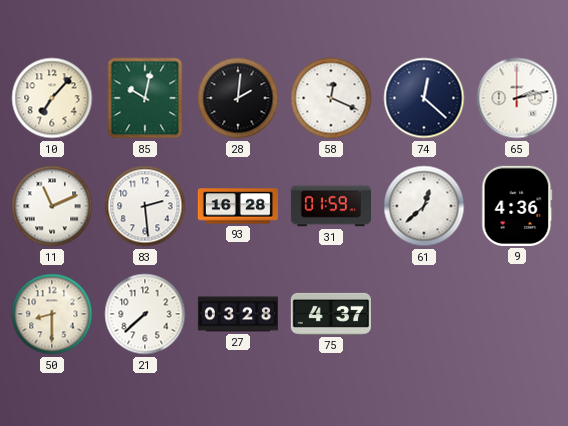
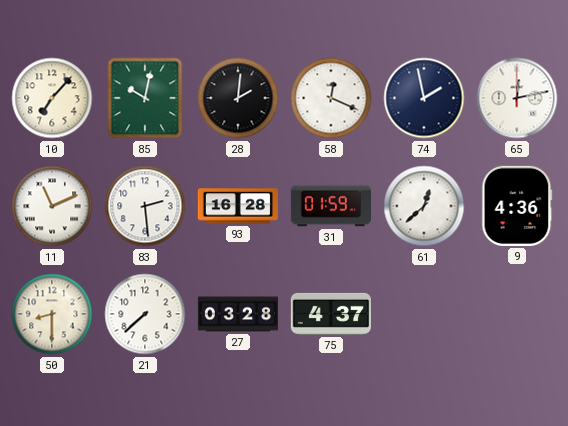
74: 12:22 -> 1:58
65: 2:13 -> 12:13
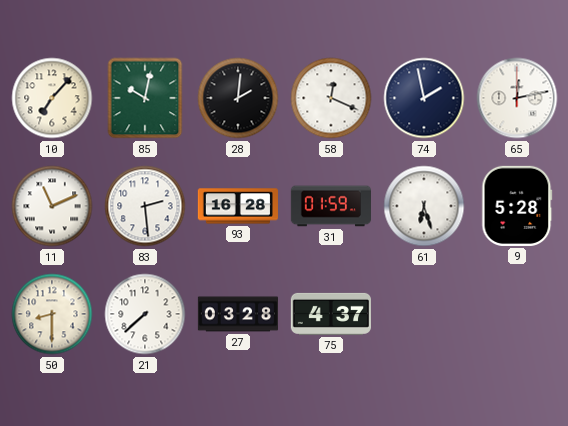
61: 12:38 -> 6:27
9: 4:36 -> 5:28
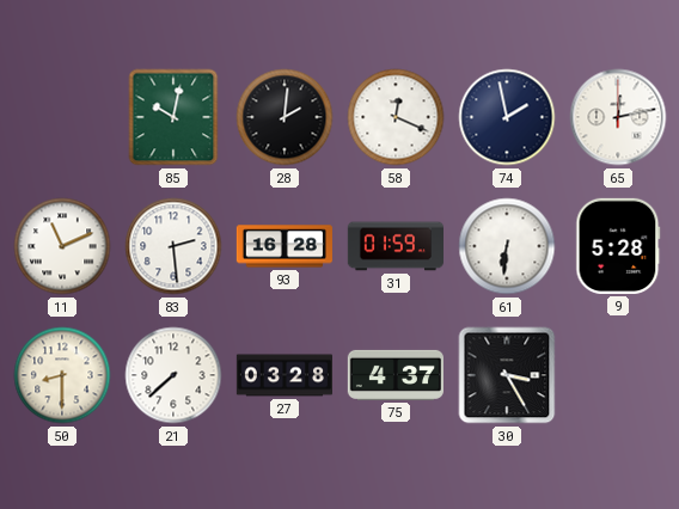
10: 7:07 -> none
61: 6:27 -> 6:31
30: none -> 3:25
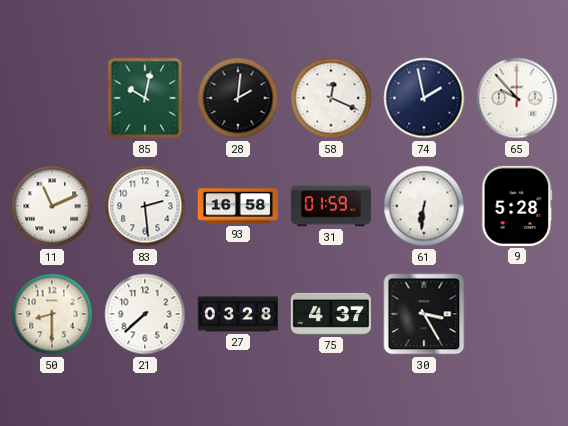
65: 12:13 -> 9:53
93: 16:28 -> 16:58
